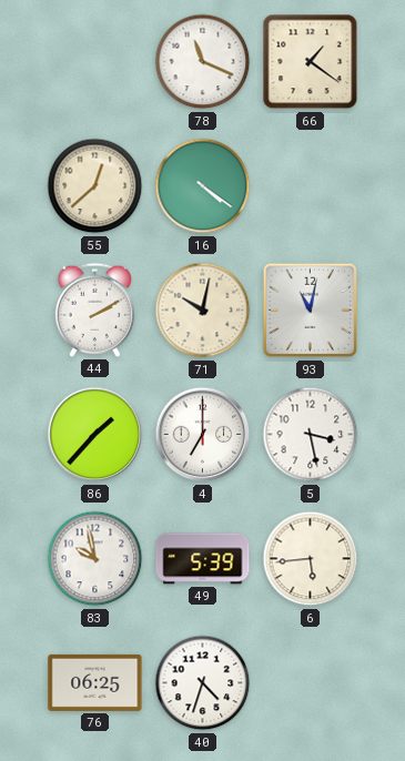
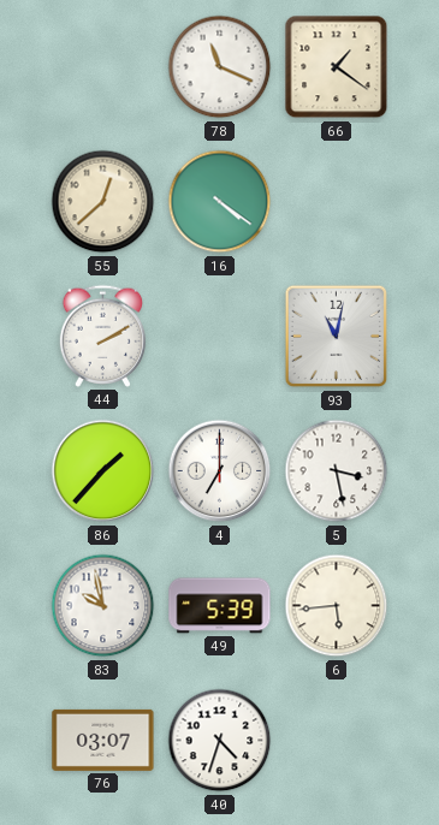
71: 10:02 -> none
76: 06:25 -> 03:07
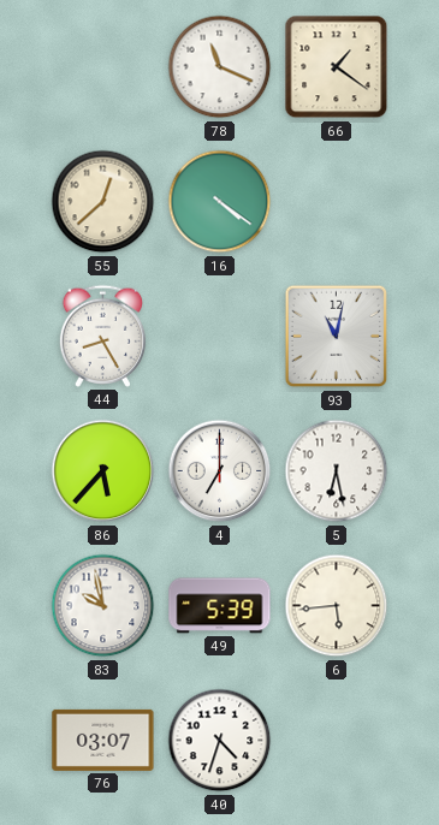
44: 2:10 -> 8:25
86: 1:37 -> 5:37
5: 3:28 -> 6:28
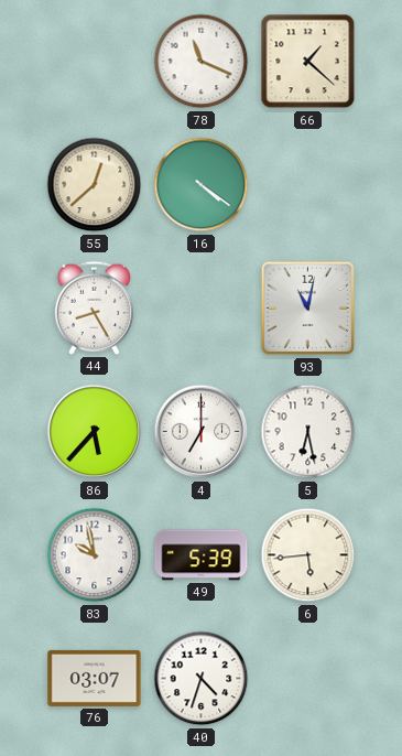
66: 1:21 -> 1:22
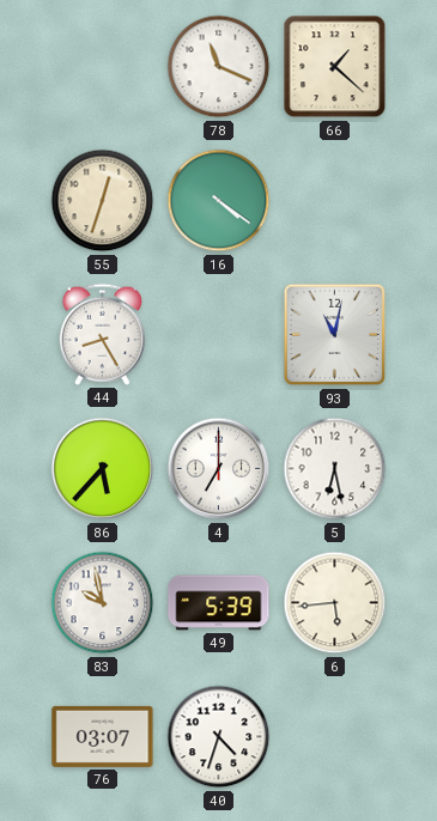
55: 12:38 -> 12:33
